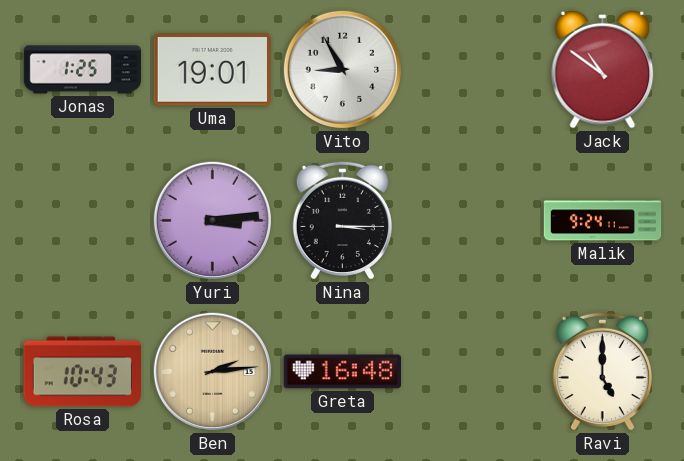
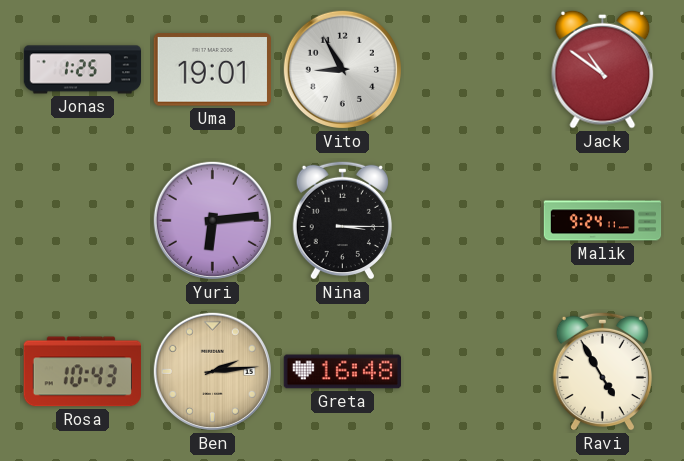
Yuri: 3:14 -> 6:14
Ravi: 5:00 -> 4:55
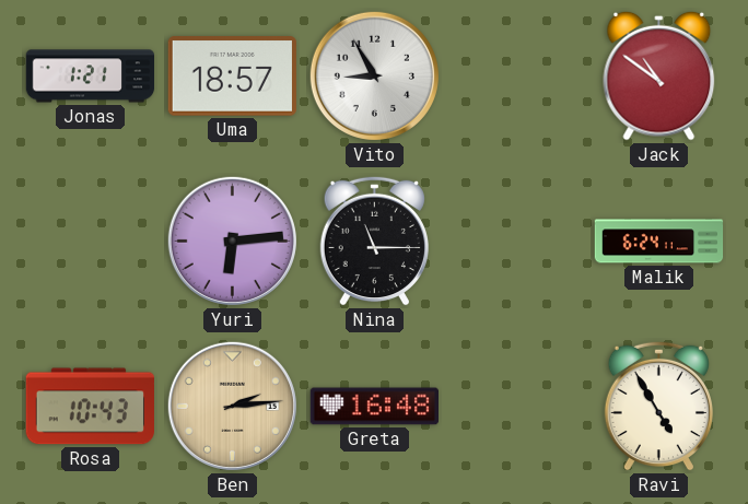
Jonas: 1:25 -> 1:21
Uma: 19:01 -> 18:57
Nina: 3:15 -> 11:15
Malik: 9:24 -> 6:24
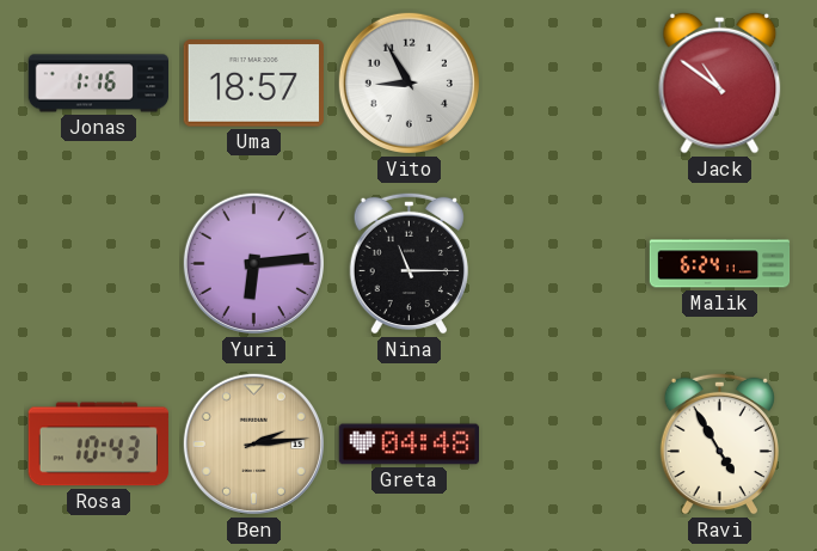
Jonas: 1:21 -> 1:16
Greta: 16:48 -> 04:48
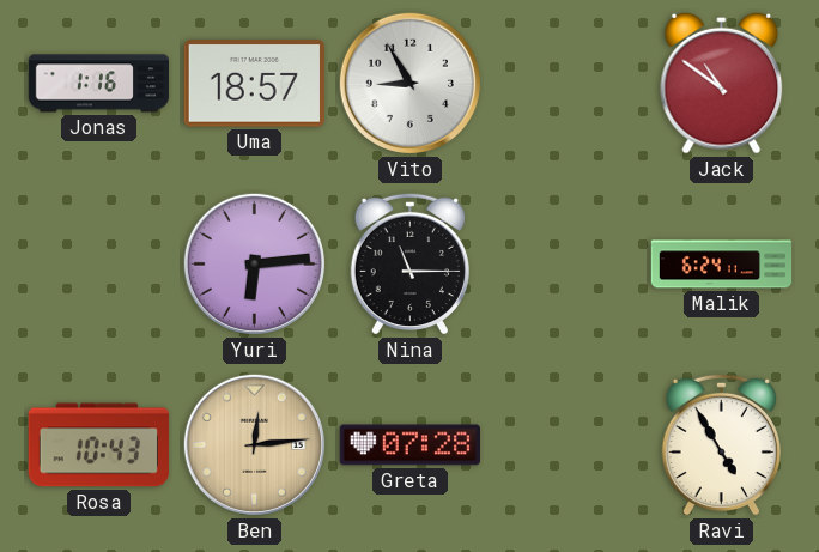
Ben: 2:14 -> 12:14
Greta: 04:48 -> 07:28
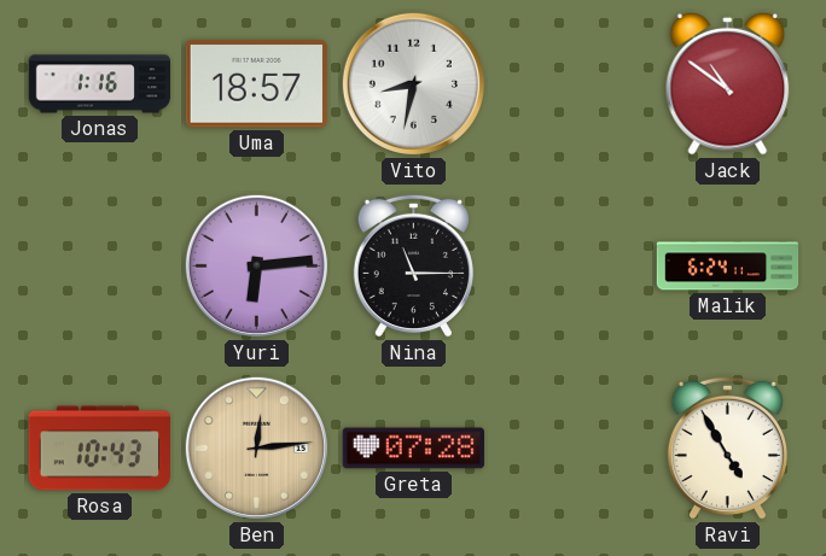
Vito: 8:55 -> 8:32
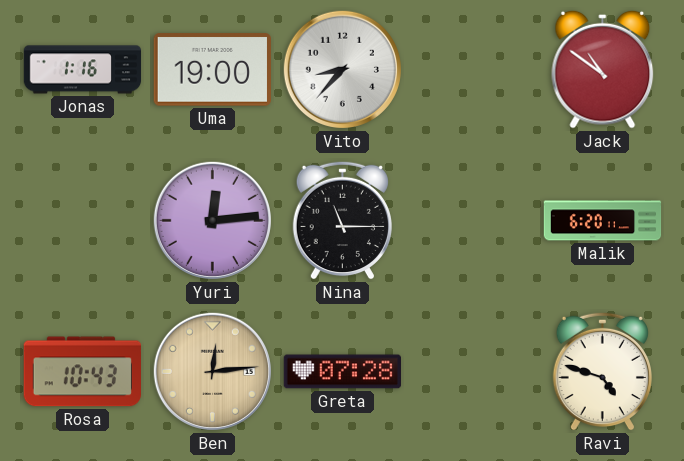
Uma: 18:57 -> 19:00
Vito: 8:32 -> 8:37
Yuri: 6:14 -> 12:14
Malik: 6:24 -> 6:20
Ravi: 4:55 -> 4:48
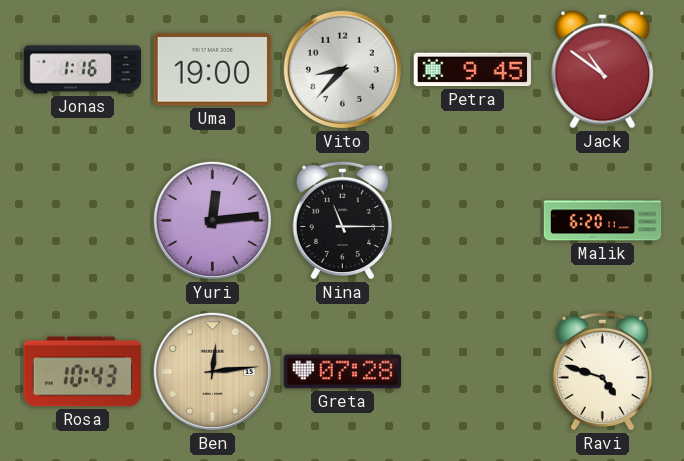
Petra: none -> 9:45
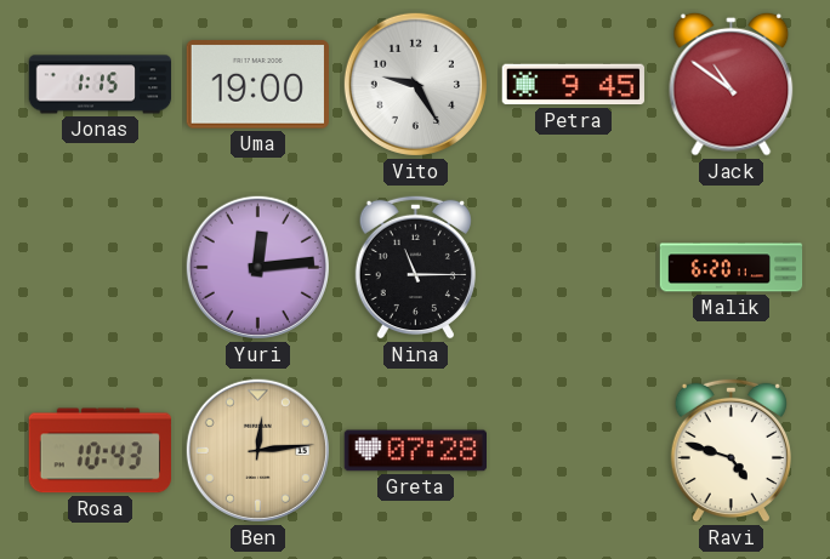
Jonas: 1:16 -> 1:15
Vito: 8:37 -> 9:25
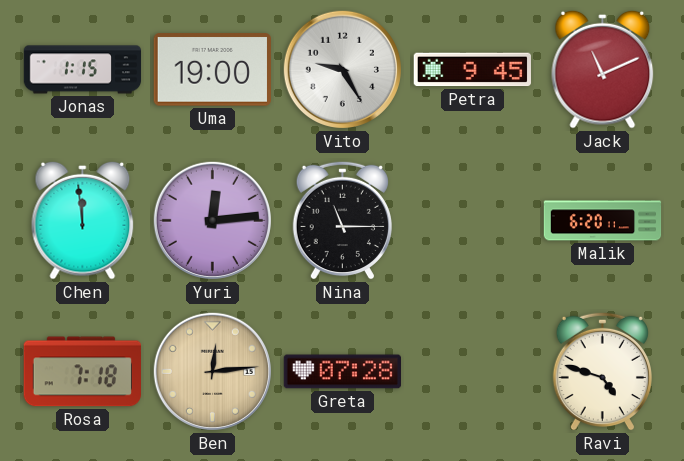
Jack: 10:51 -> 11:11
Chen: none -> 11:59
Rosa: 10:43 -> 7:18
